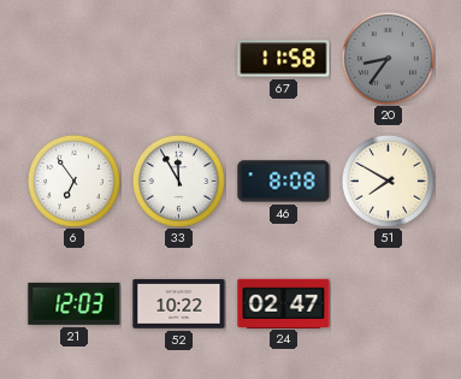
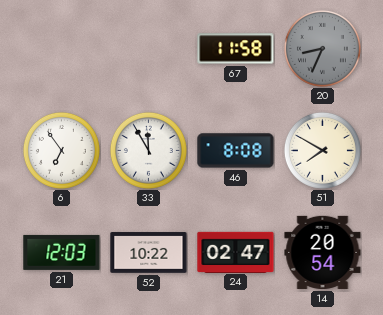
20: 8:36 -> 8:34
14: none -> 20:54
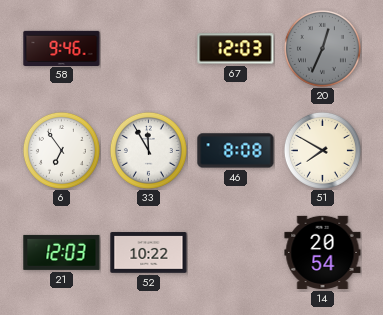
58: none -> 9:46
67: 11:58 -> 12:03
20: 8:34 -> 12:34
24: 02:47 -> none
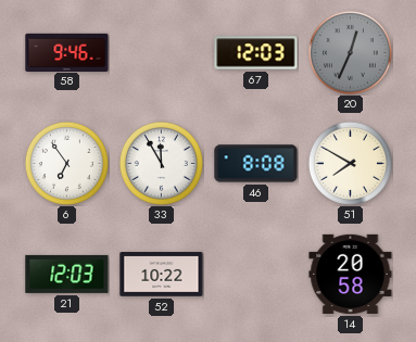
14: 20:54 -> 20:58
